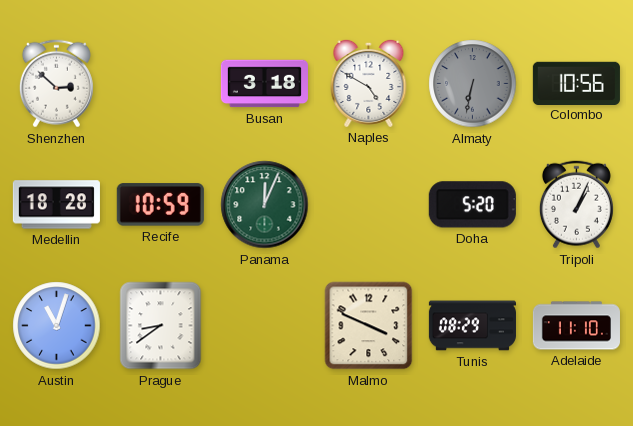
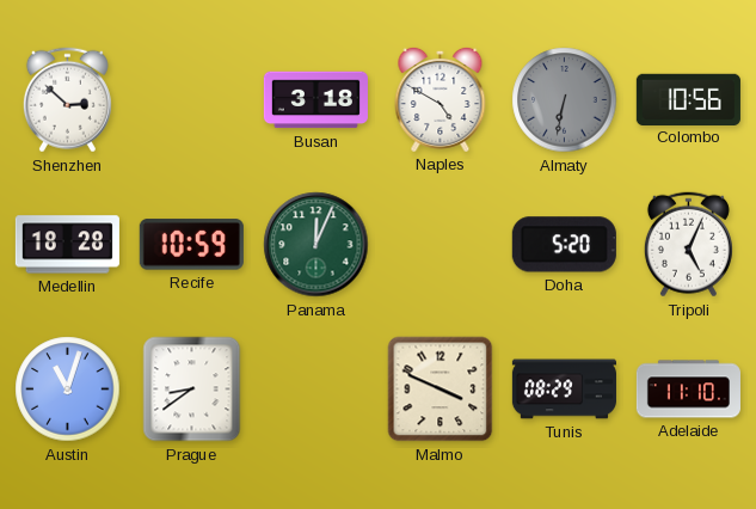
Tripoli: 1:04 -> 5:04
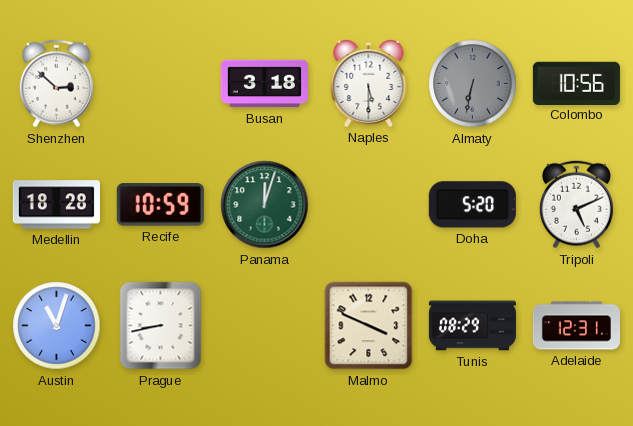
Naples: 4:50 -> 5:30
Panama: 12:04 -> 12:03
Tripoli: 5:04 -> 5:11
Prague: 8:39 -> 8:43
Adelaide: 11:10 -> 12:31
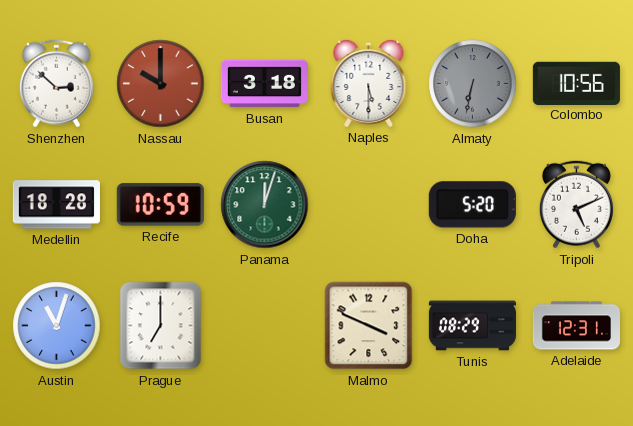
Nassau: none -> 10:00
Prague: 8:43 -> 7:00
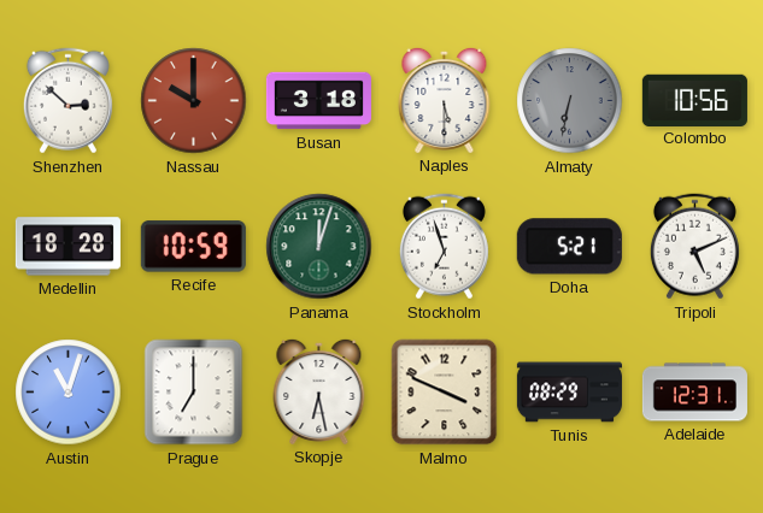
Stockholm: none -> 6:57
Doha: 5:20 -> 5:21
Skopje: none -> 6:28
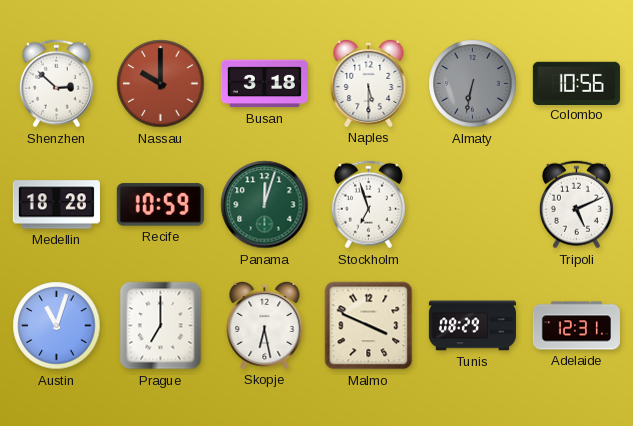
Doha: 5:21 -> none
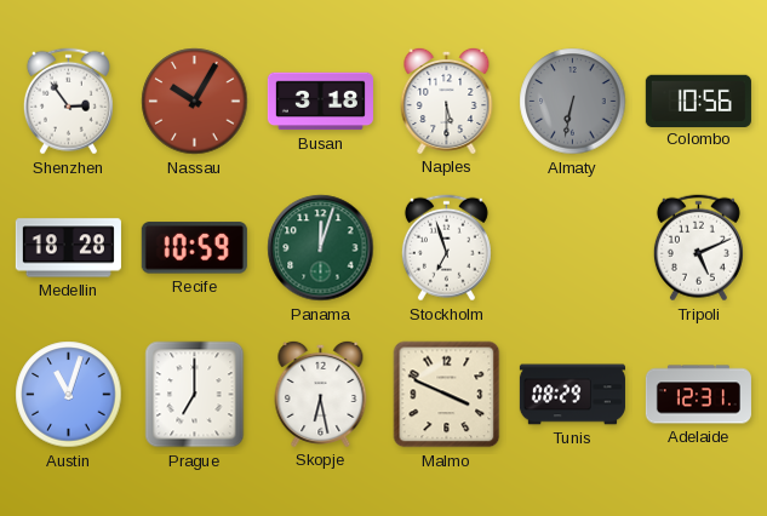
Shenzhen: 2:52 -> 2:54
Nassau: 10:00 -> 10:05
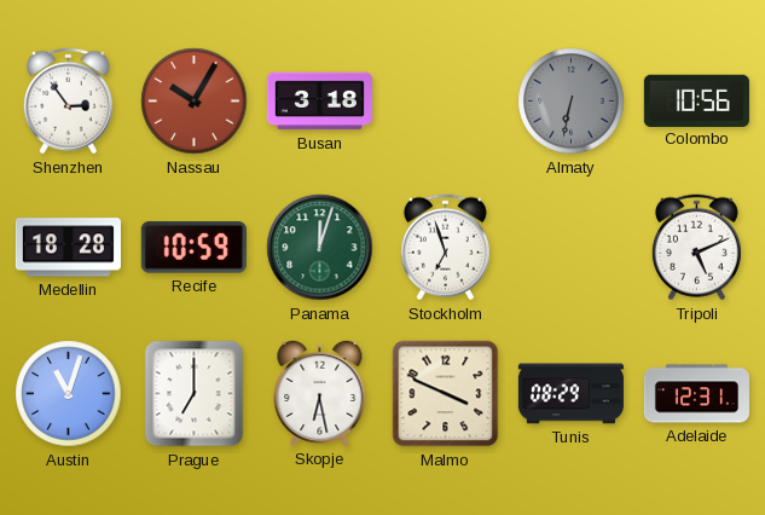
Naples: 5:30 -> none
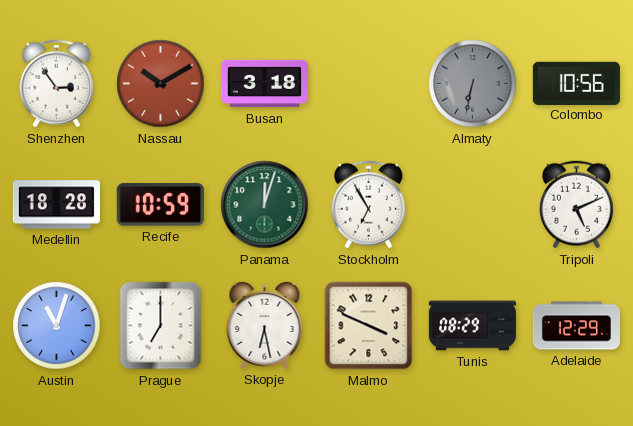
Nassau: 10:05 -> 10:10
Stockholm: 6:57 -> 6:55
Adelaide: 12:31 -> 12:29
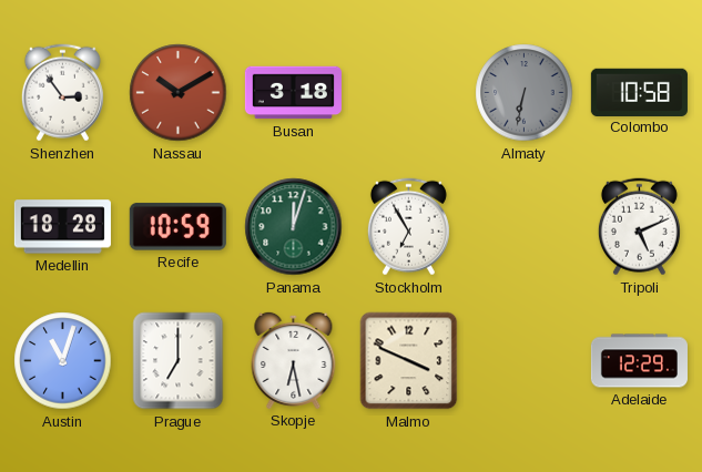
Colombo: 10:56 -> 10:58
Tunis: 08:29 -> none
